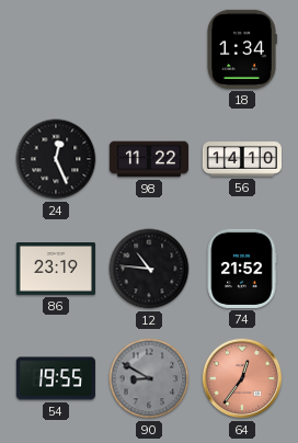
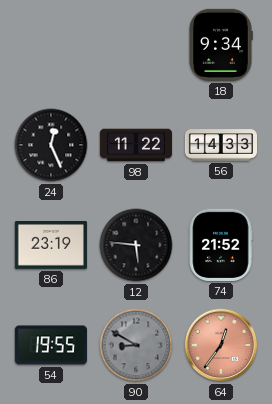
18: 1:34 -> 9:34
56: 14:10 -> 14:33
12: 10:46 -> 5:46
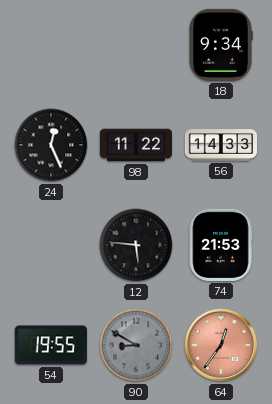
86: 23:19 -> none
74: 21:52 -> 21:53
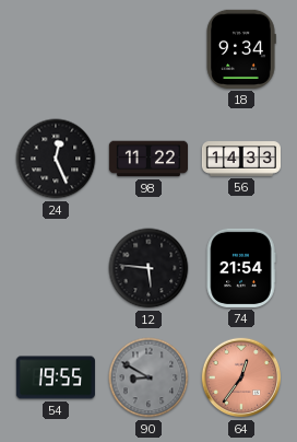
74: 21:53 -> 21:54
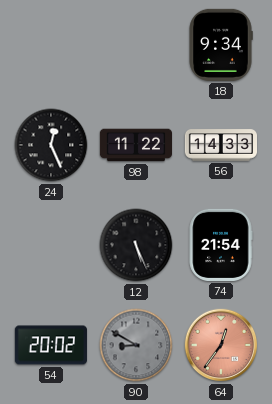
12: 5:46 -> 5:26
54: 19:55 -> 20:02
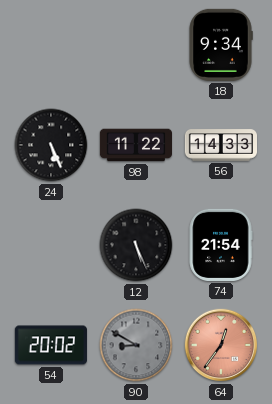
24: 12:26 -> 5:26
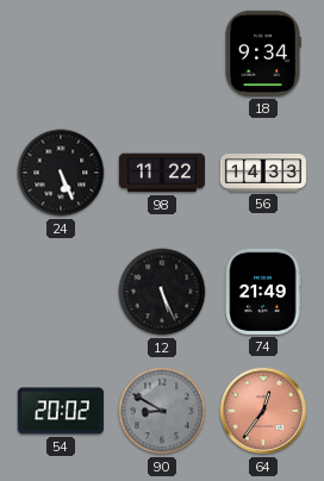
74: 21:54 -> 21:49
